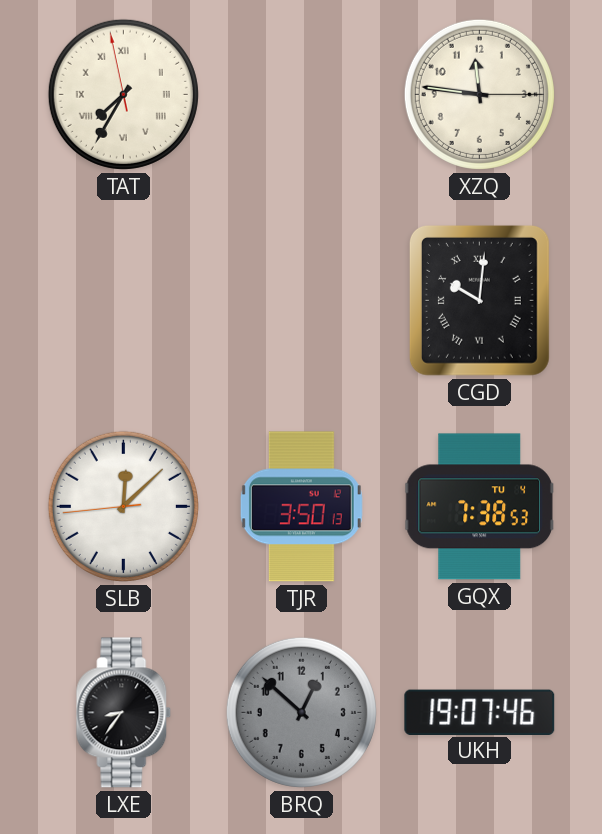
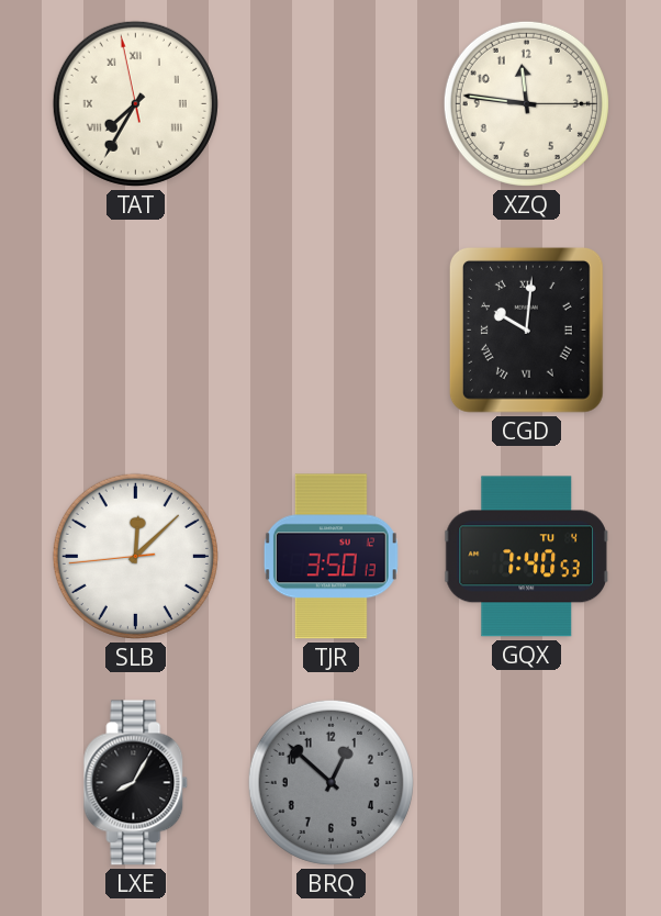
GQX: 7:38 -> 7:40
LXE: 8:36 -> 8:05
UKH: 19:07 -> none
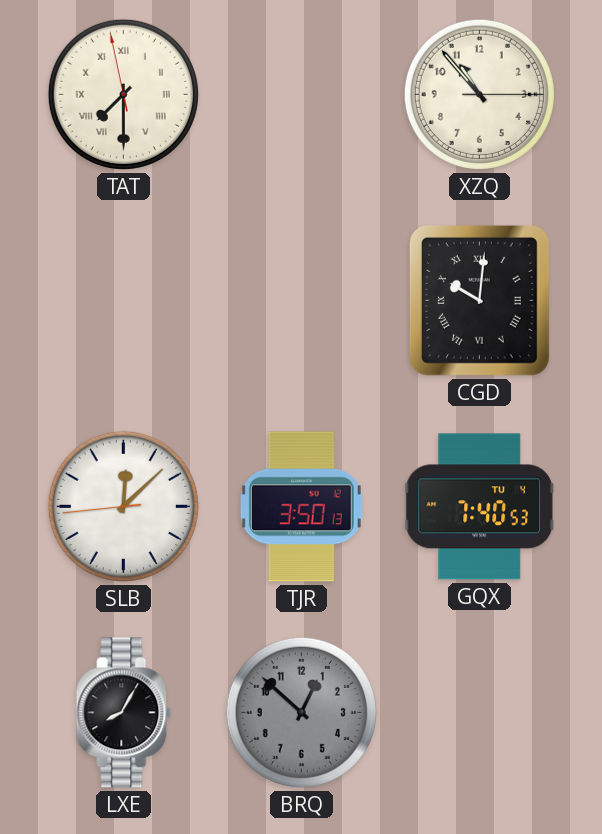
TAT: 7:34 -> 7:29
XZQ: 11:46 -> 10:53
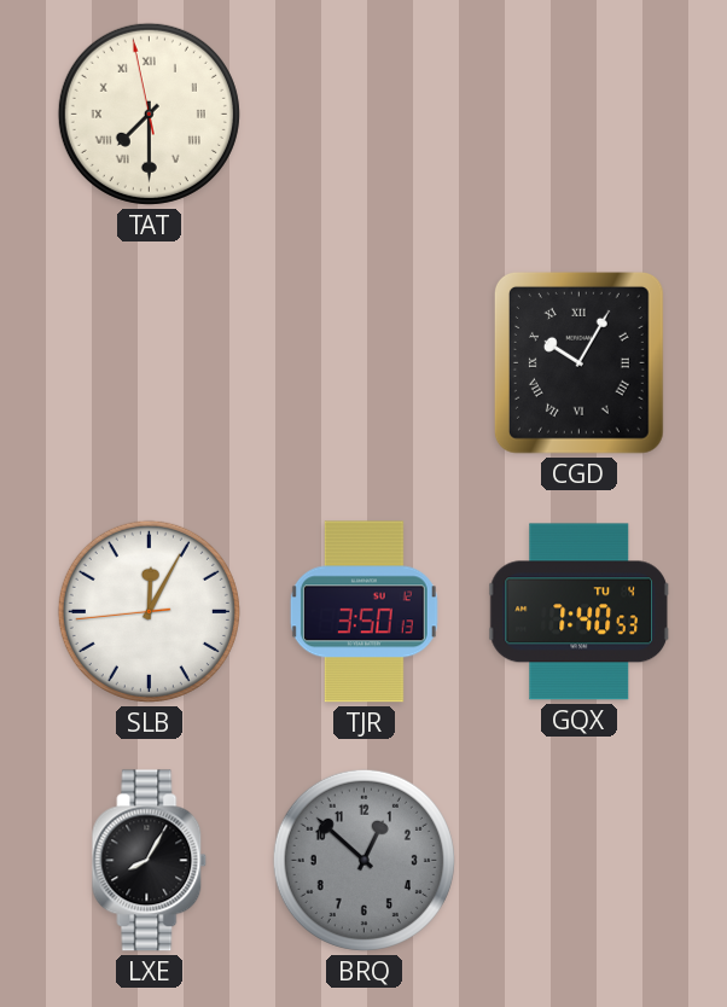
XZQ: 10:53 -> none
CGD: 10:01 -> 10:05
SLB: 12:07 -> 12:04
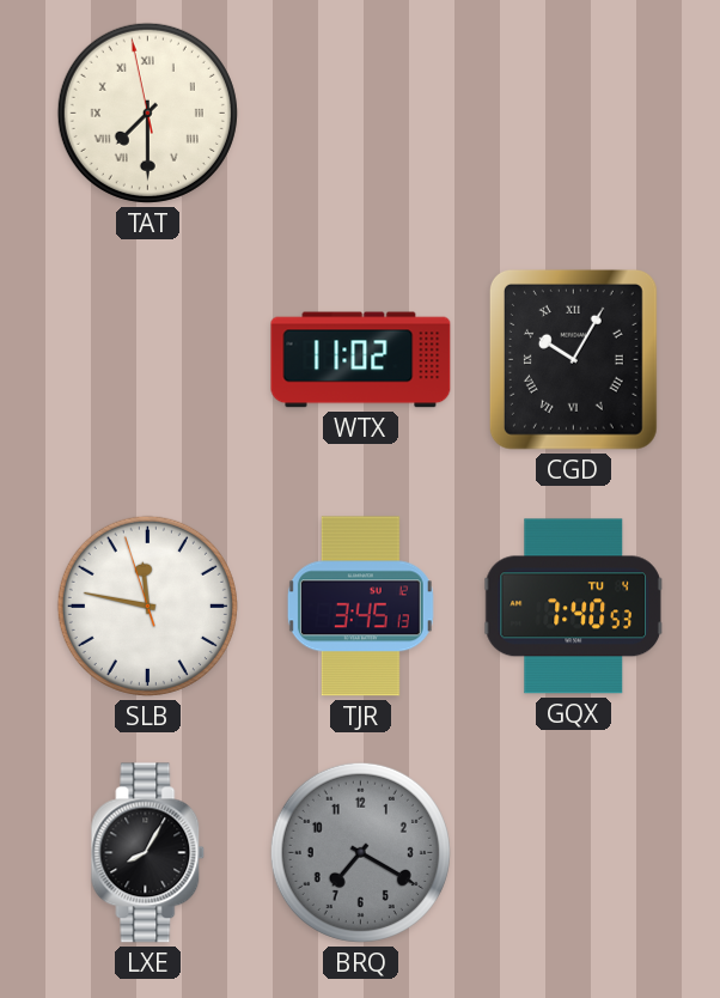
WTX: none -> 11:02
SLB: 12:04 -> 11:46
TJR: 3:50 -> 3:45
BRQ: 12:52 -> 7:20
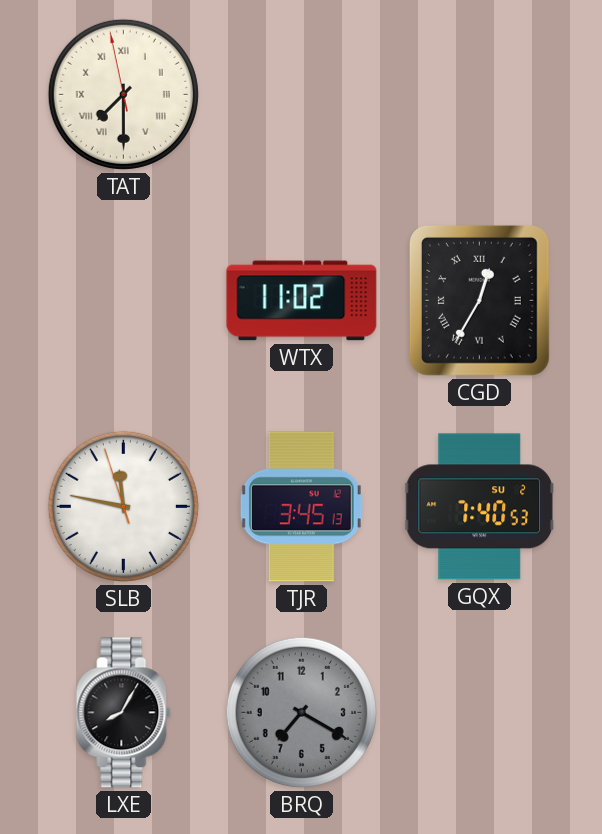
CGD: 10:05 -> 12:35
GQX date: TU 4 -> SU 2
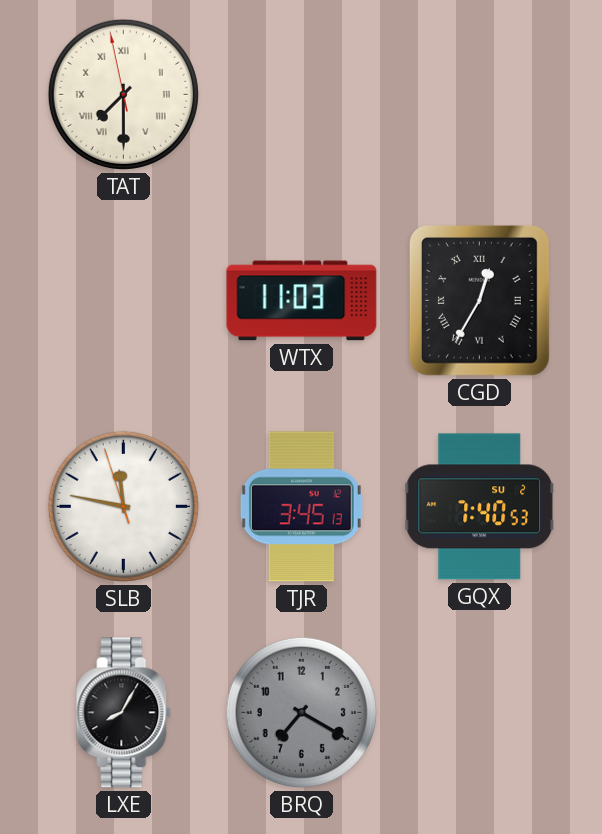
WTX: 11:02 -> 11:03
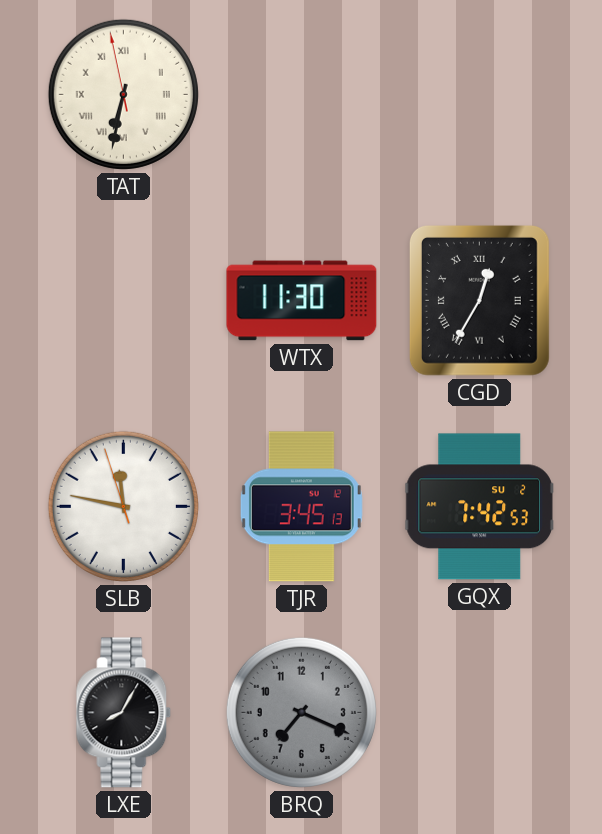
TAT: 7:29 -> 6:31
WTX: 11:03 -> 11:30
GQX: 7:40 -> 7:42
BRQ: 7:20 -> 7:19
